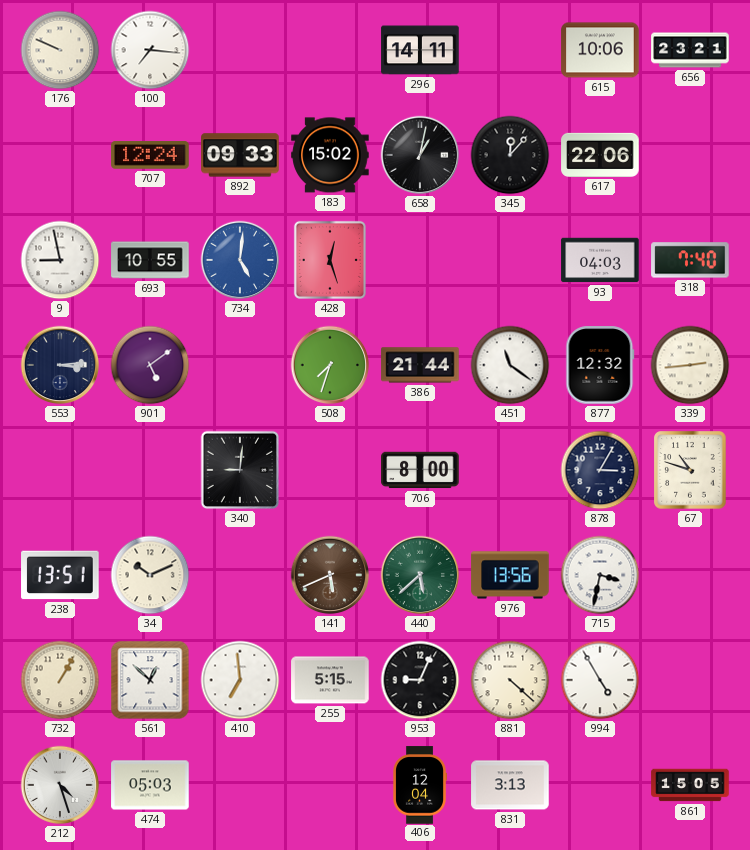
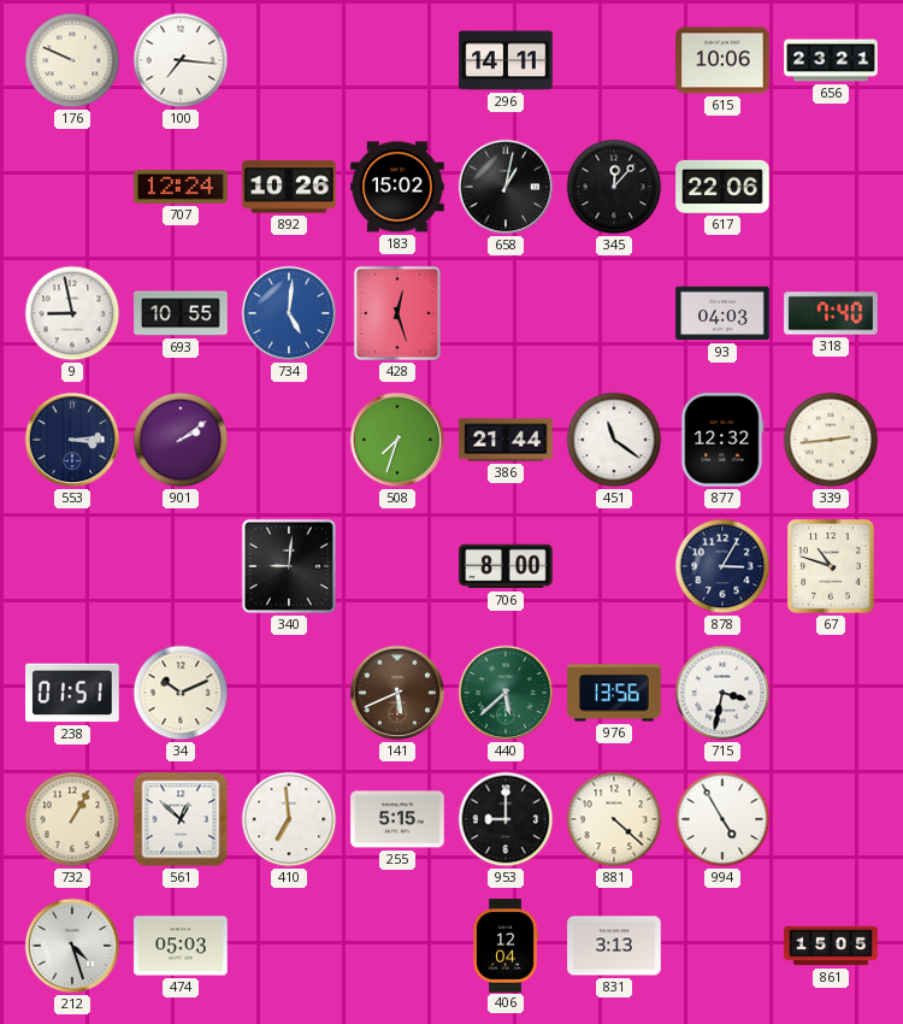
892: 09:33 -> 10:26
901: 5:09 -> 2:09
238: 13:51 -> 01:51
953: 9:04 -> 9:00
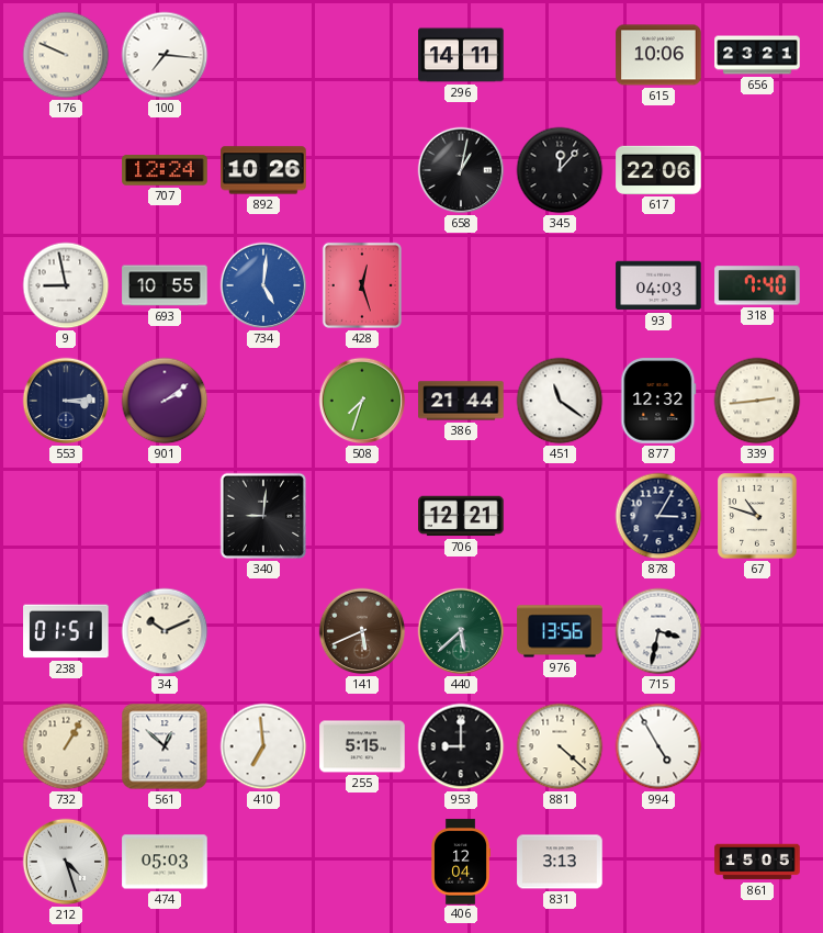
183: 15:02 -> none
706: 8:00 -> 12:21
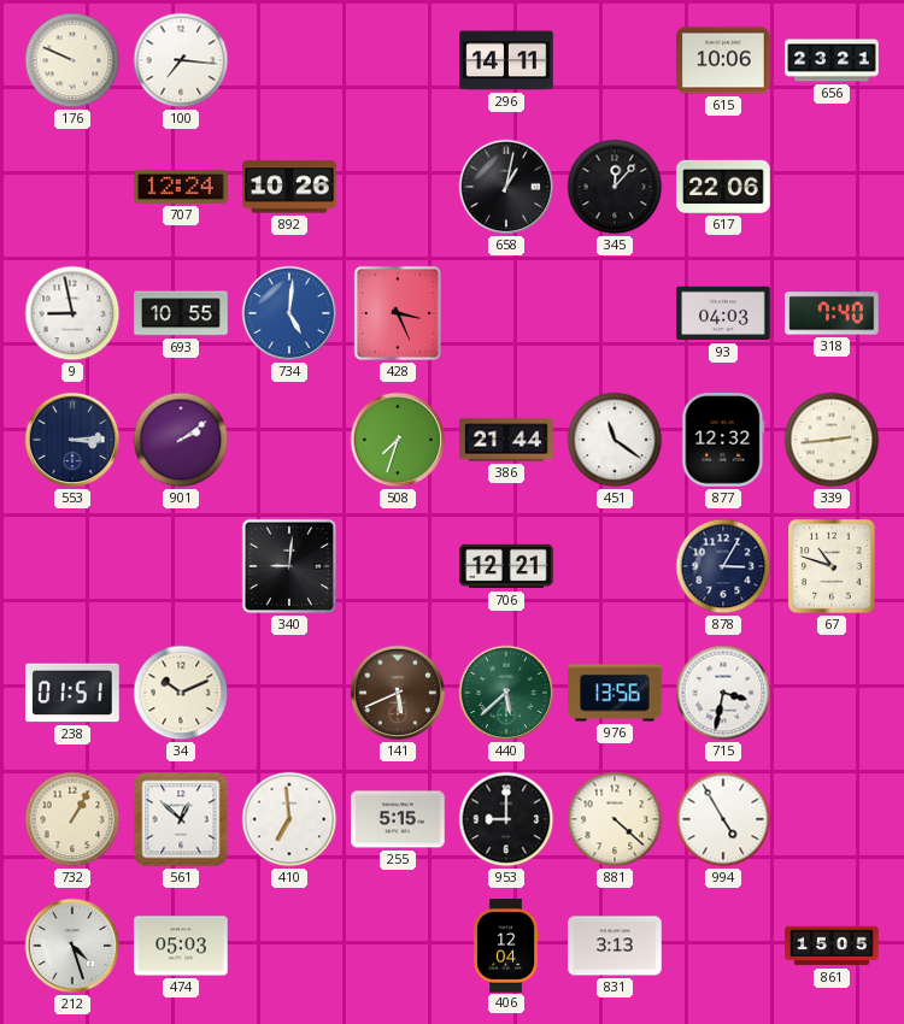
428: 12:27 -> 3:26
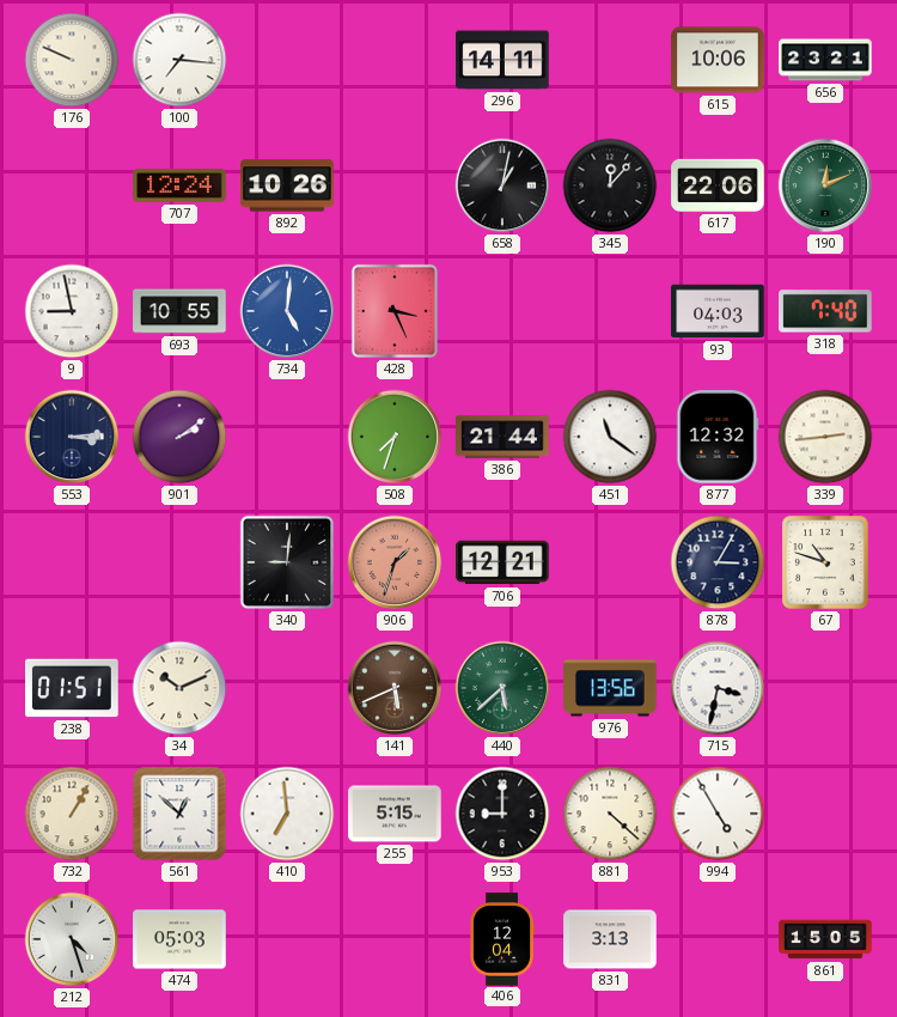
190: none -> 12:11
906: none -> 1:33
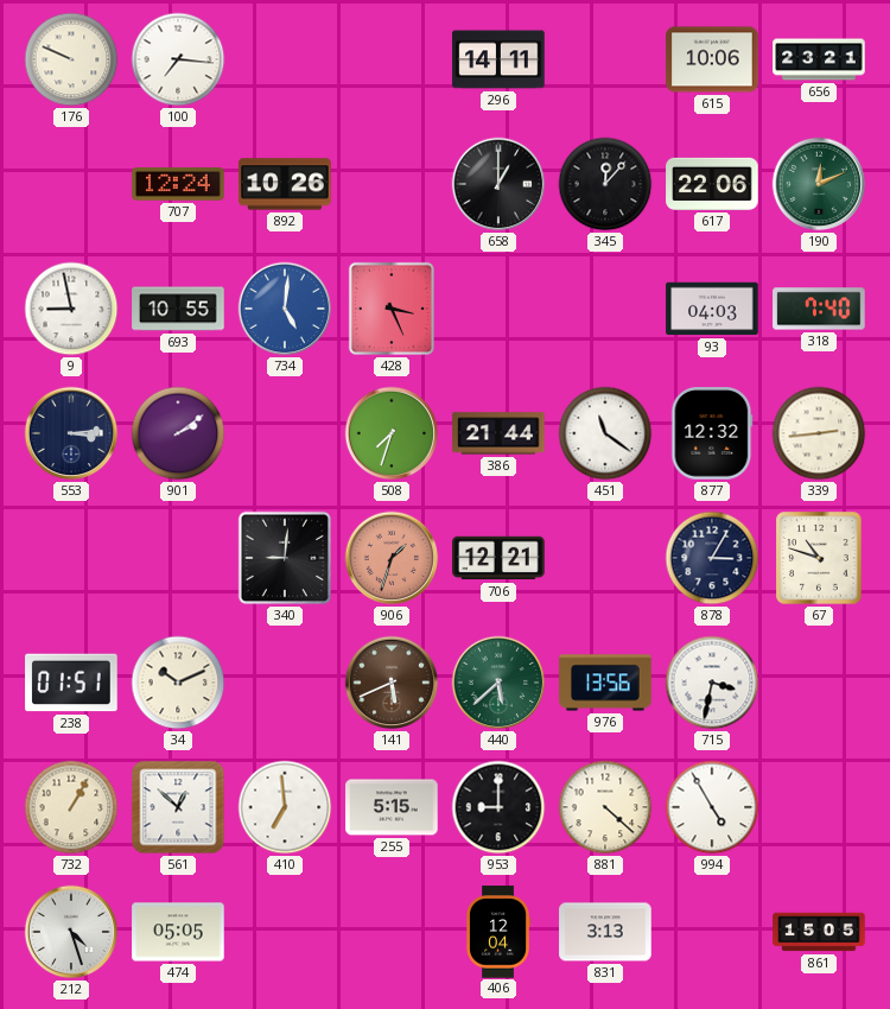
658: 1:02 -> 1:00
474: 05:03 -> 05:05
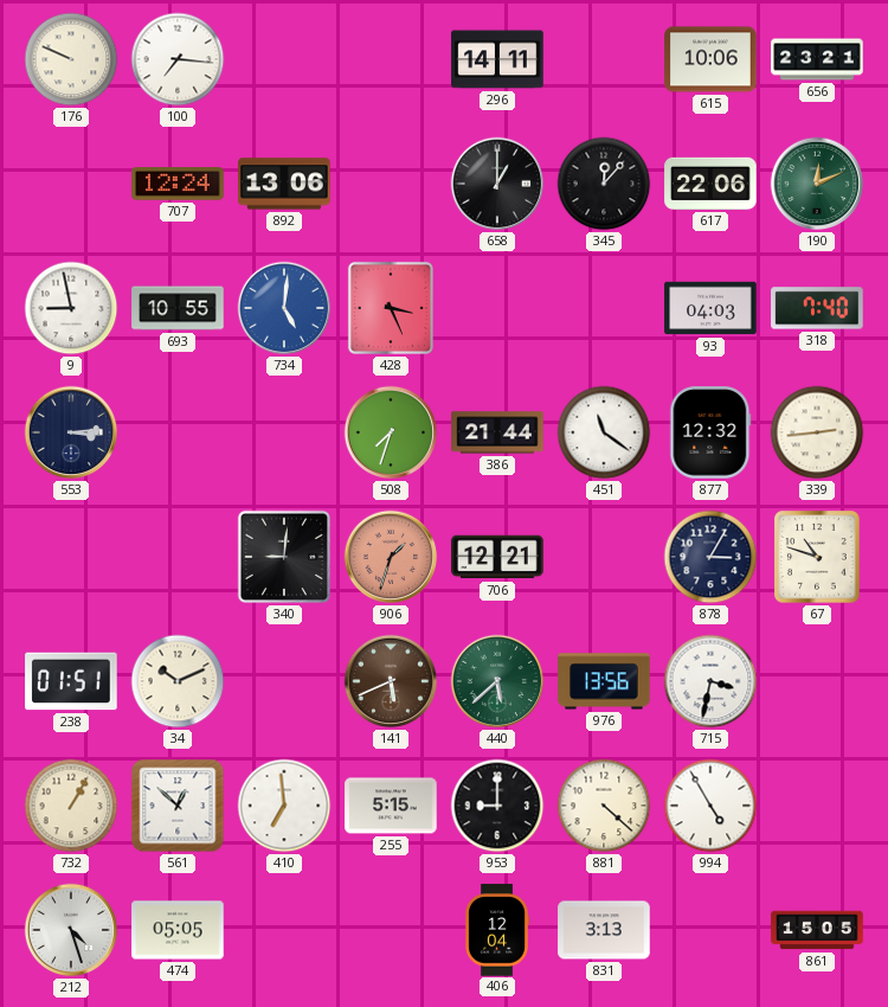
892: 10:26 -> 13:06
901: 2:09 -> none
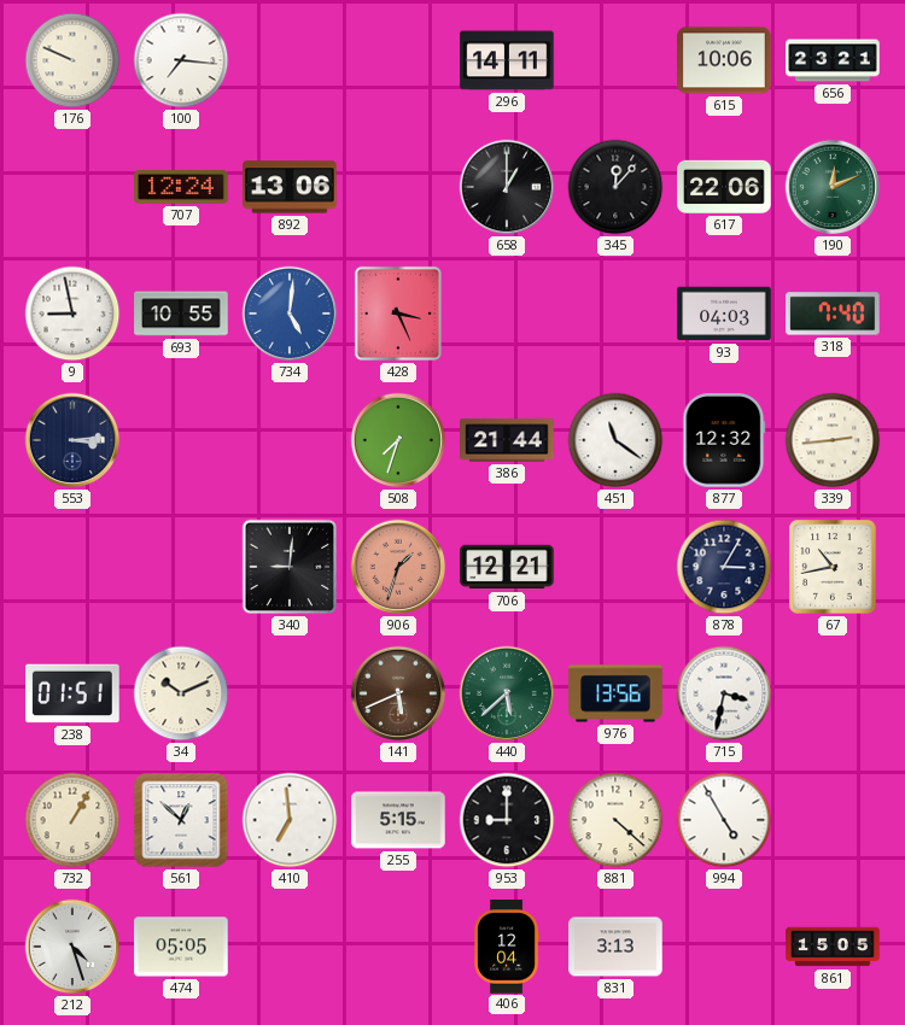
67: 10:48 -> 10:43
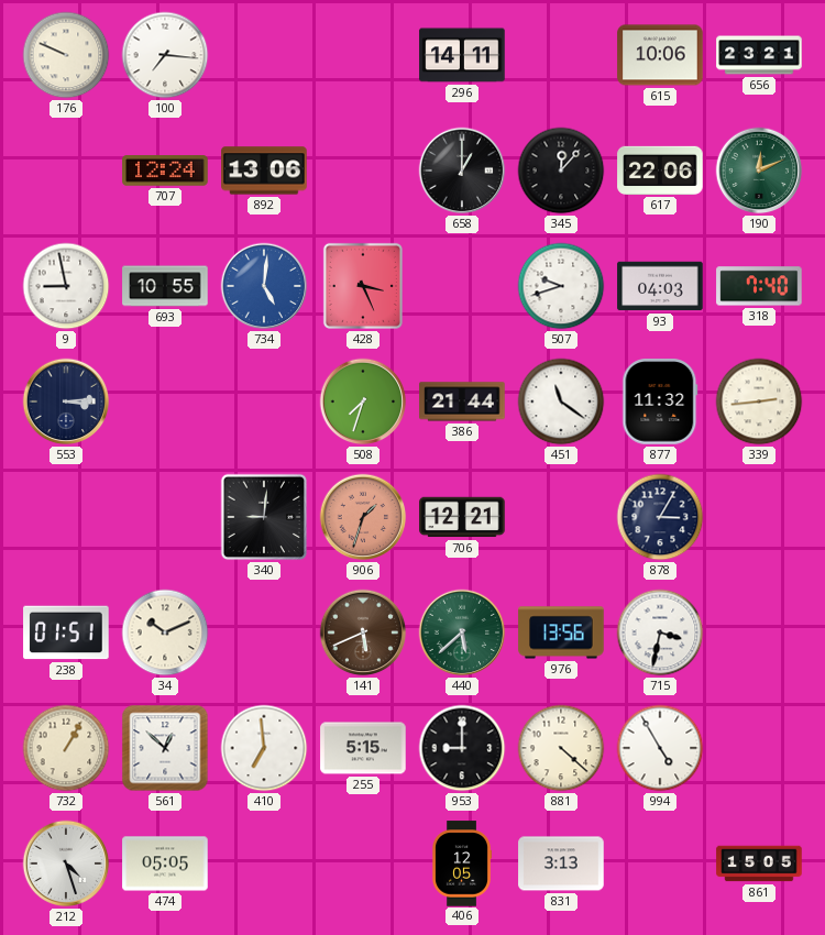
507: none -> 9:42
877: 12:32 -> 11:32
67: 10:43 -> none
406: 12:04 -> 12:05
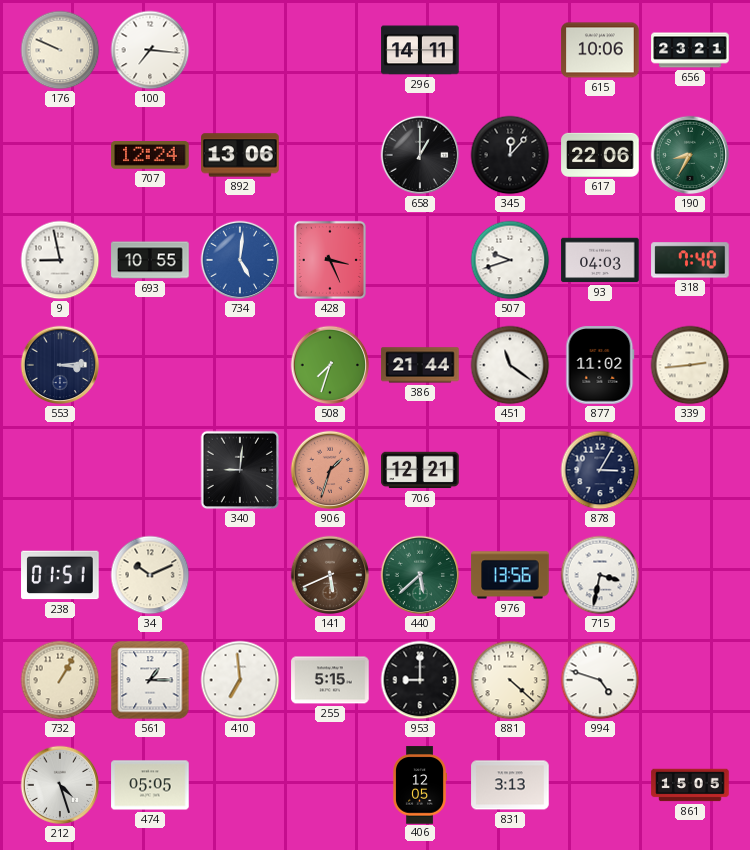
190: 12:11 -> 8:35
877: 11:32 -> 11:02
561: 12:52 -> 1:15
994: 4:55 -> 4:48
